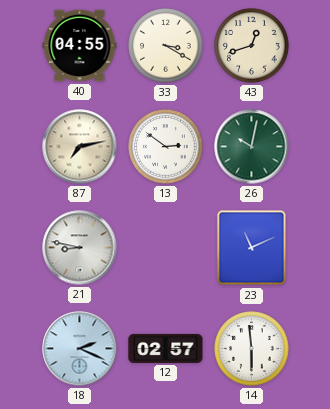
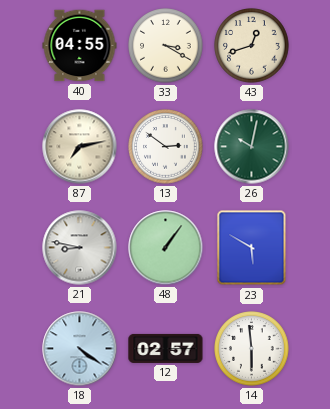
48: none -> 1:06
23: 11:11 -> 5:50
18: 2:19 -> 4:21
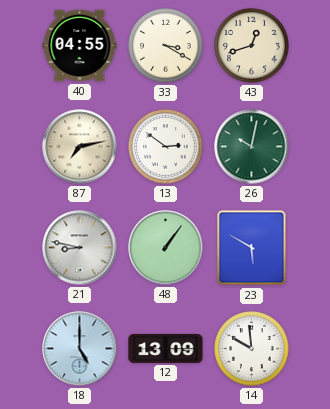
18: 4:21 -> 5:00
12: 02:57 -> 13:09
14: 5:59 -> 9:59
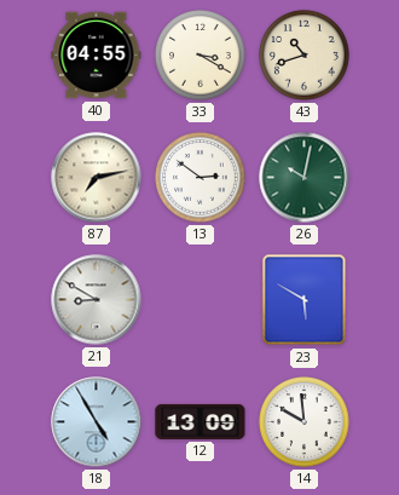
43: 12:42 -> 10:42
21: 8:47 -> 8:50
48: 1:06 -> none
18: 5:00 -> 4:55
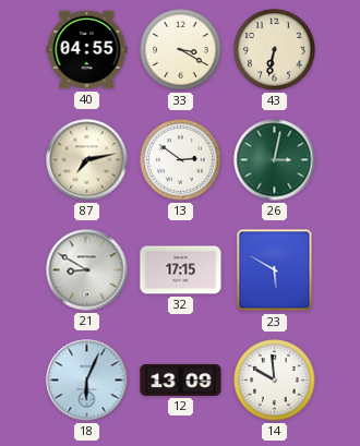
43: 10:42 -> 6:32
26: 10:02 -> 3:02
32: none -> 17:15
18: 4:55 -> 6:04
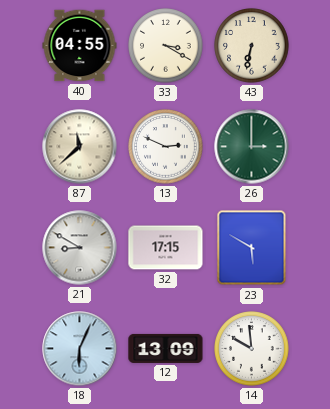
87: 7:13 -> 11:38
13: 2:51 -> 2:49
26: 3:02 -> 3:00
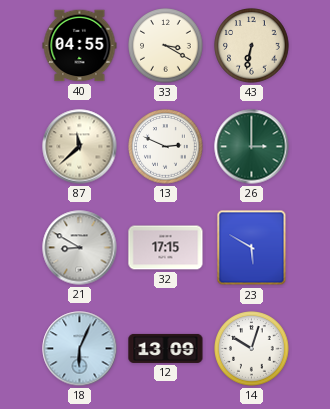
14: 9:59 -> 10:03
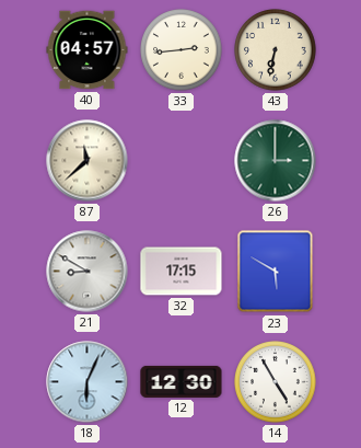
40: 04:55 -> 04:57
33: 3:20 -> 2:44
13: 2:49 -> none
12: 13:09 -> 12:30
14: 10:03 -> 4:55
